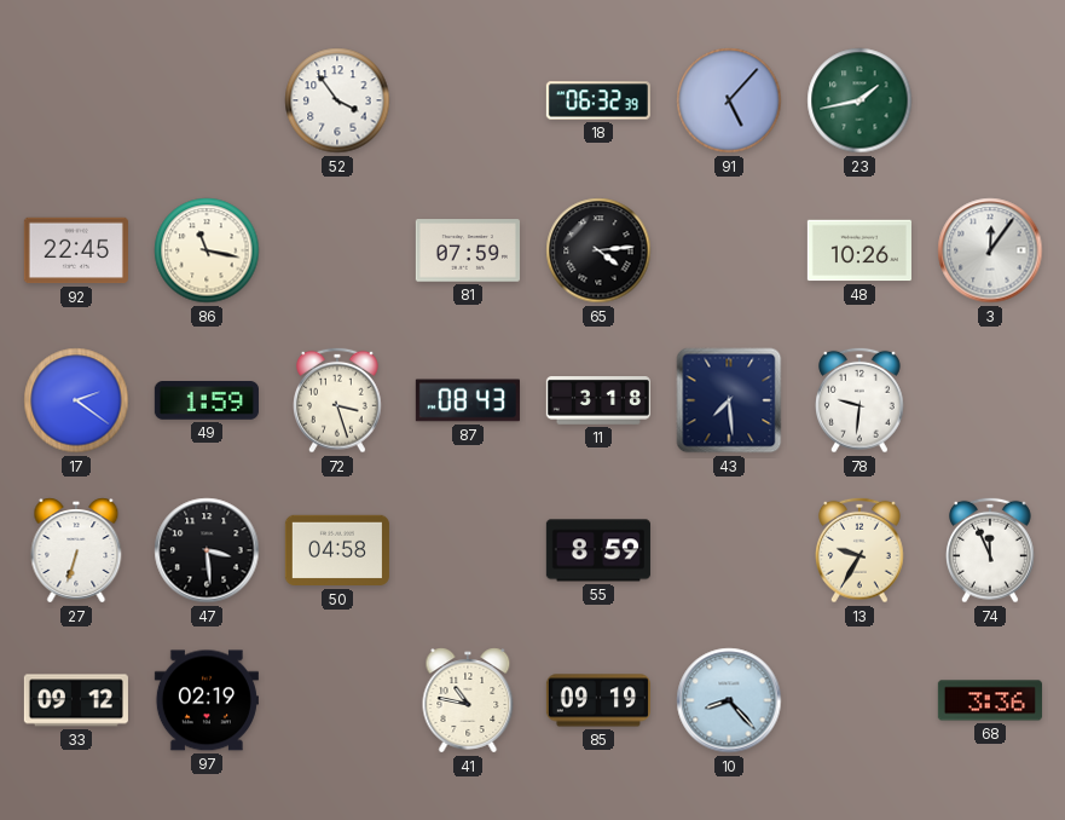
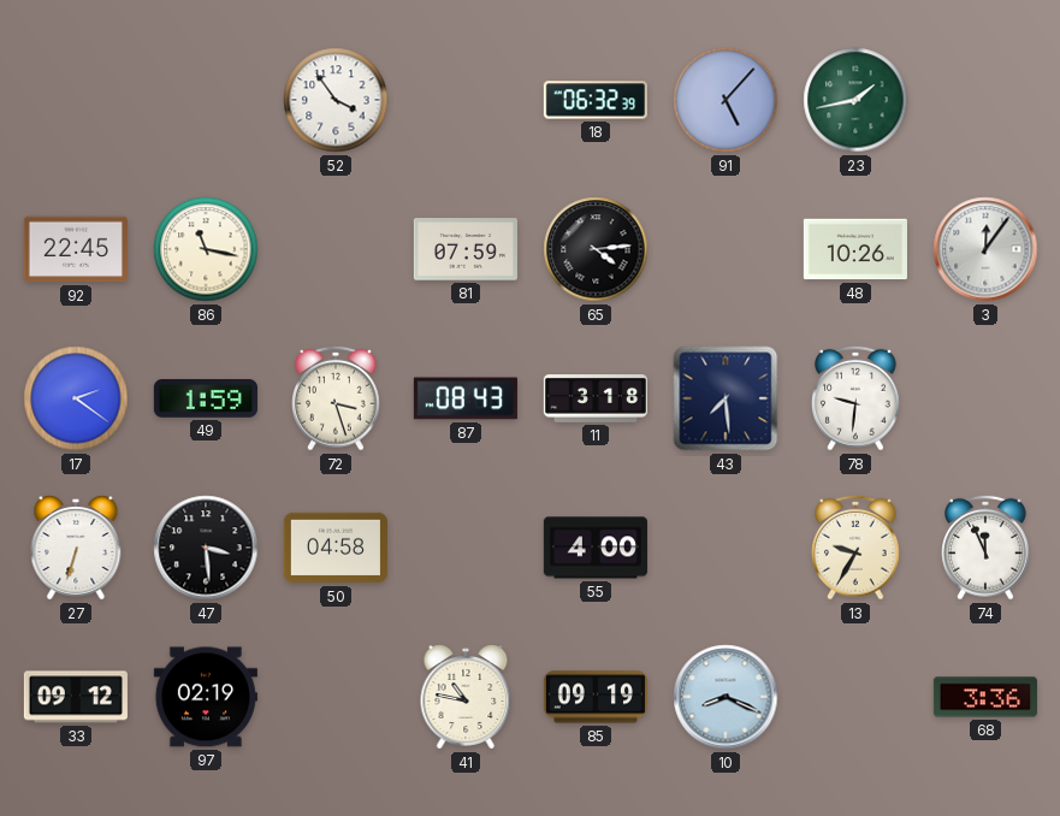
55: 8:59 -> 4:00
10: 8:23 -> 8:19
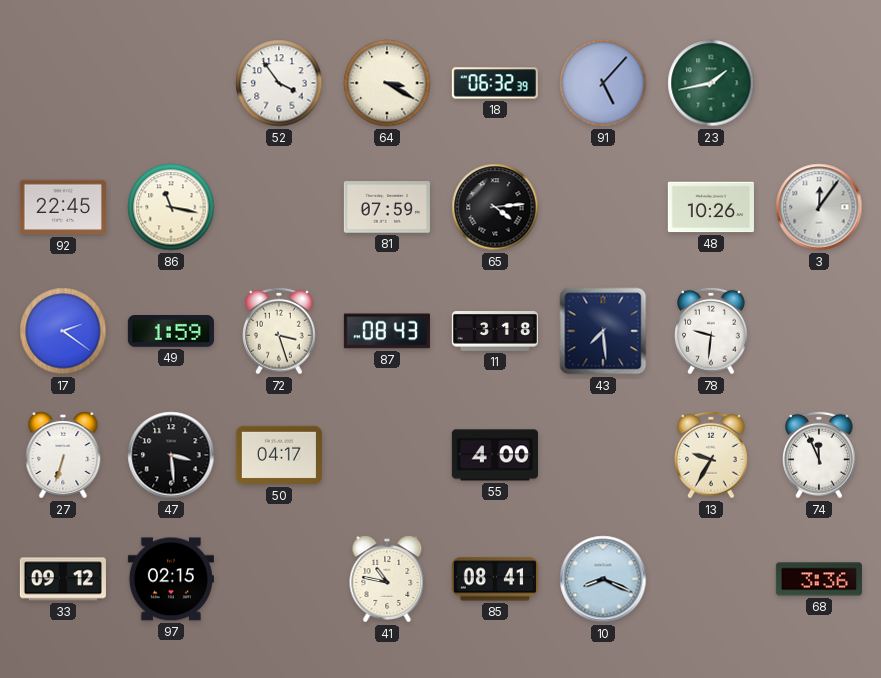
64: none -> 3:20
50: 04:58 -> 04:17
97: 02:19 -> 02:15
85: 09:19 -> 08:41
